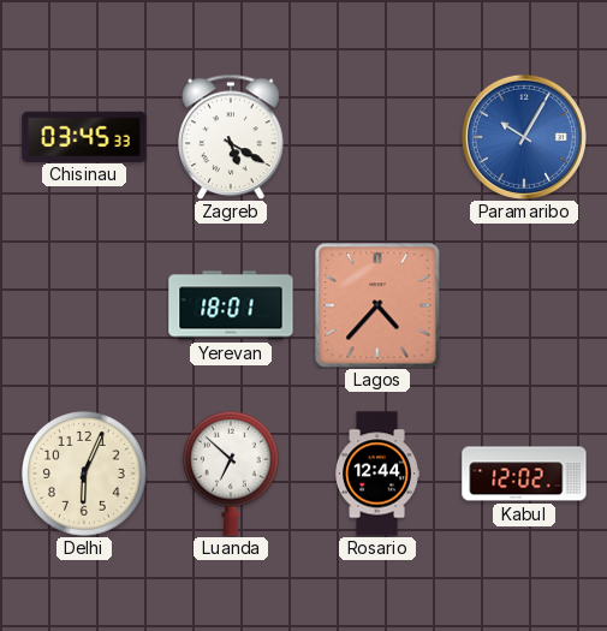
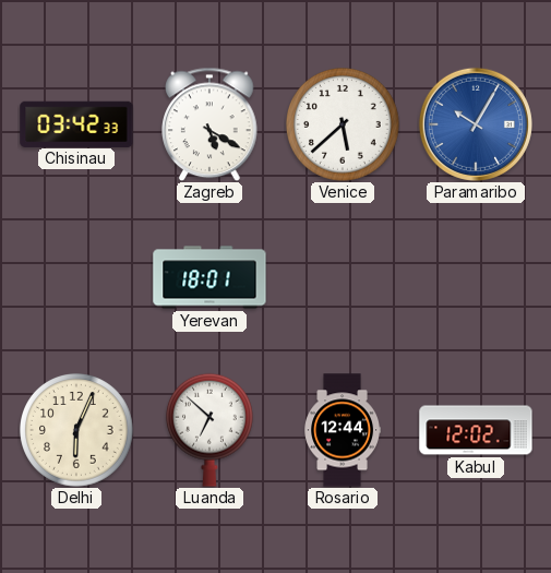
Chisinau: 03:45 -> 03:42
Venice: none -> 5:38
Lagos: 4:37 -> none
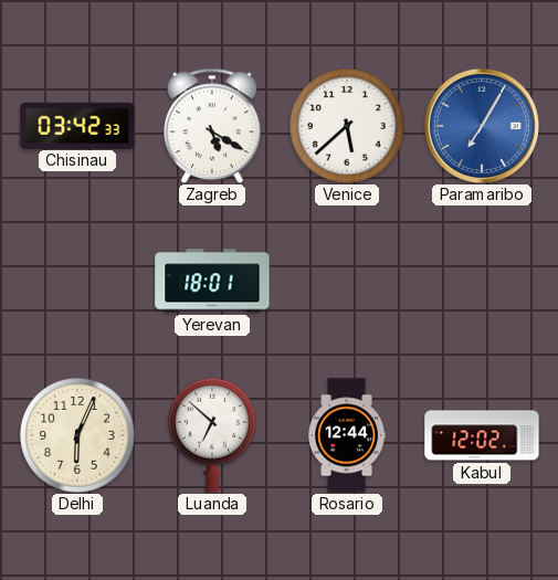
Paramaribo: 10:05 -> 7:05
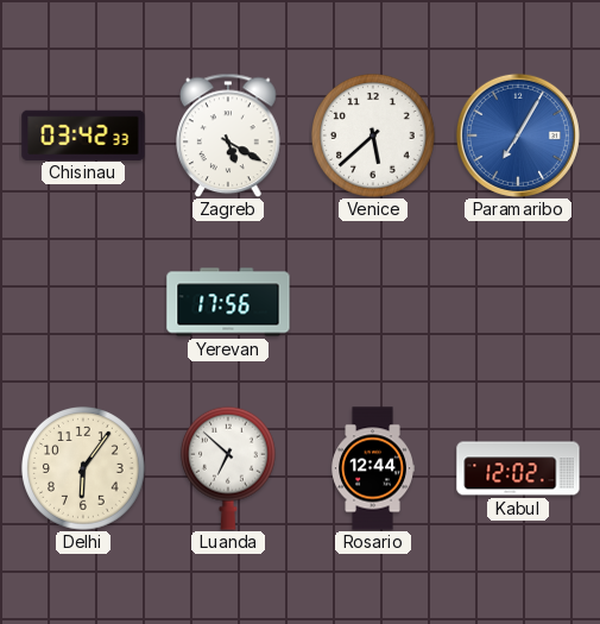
Yerevan: 18:01 -> 17:56
Delhi: 6:04 -> 6:06
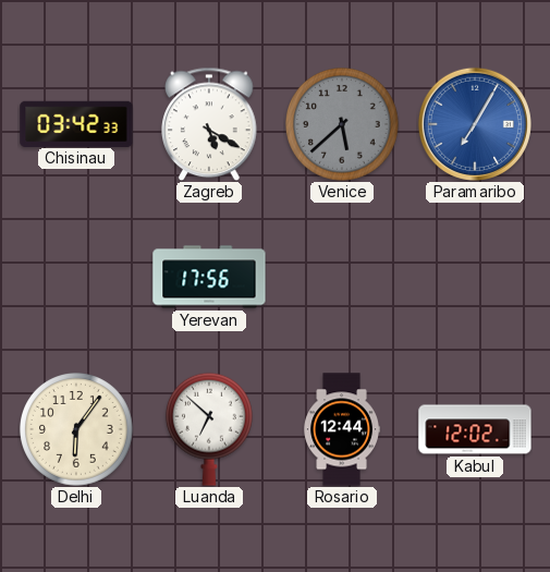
Venice dial: white -> grey
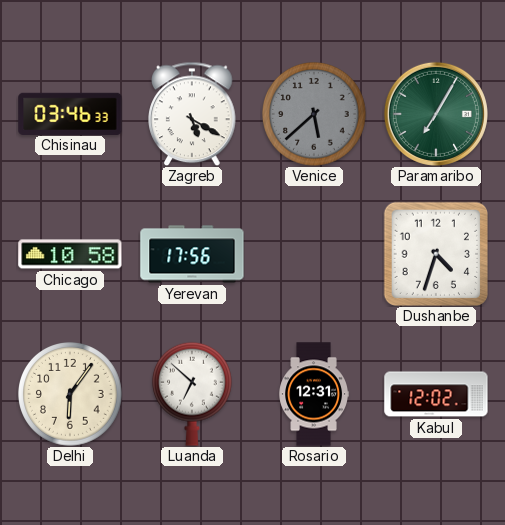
Chisinau: 03:42 -> 03:46
Paramaribo dial: blue -> green
Chicago: none -> 10:58
Dushanbe: none -> 4:33
Rosario: 12:44 -> 12:31
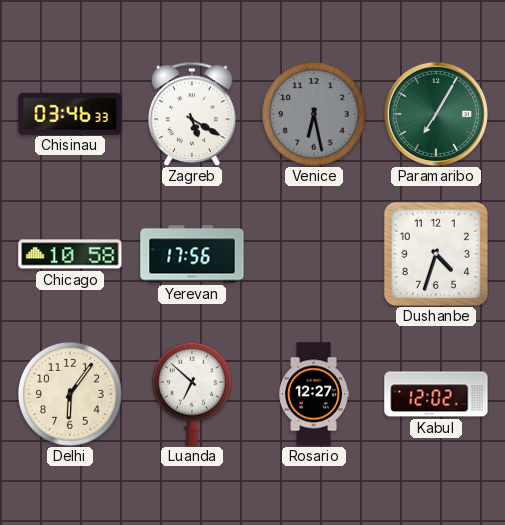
Venice: 5:38 -> 6:28
Rosario: 12:31 -> 12:27
